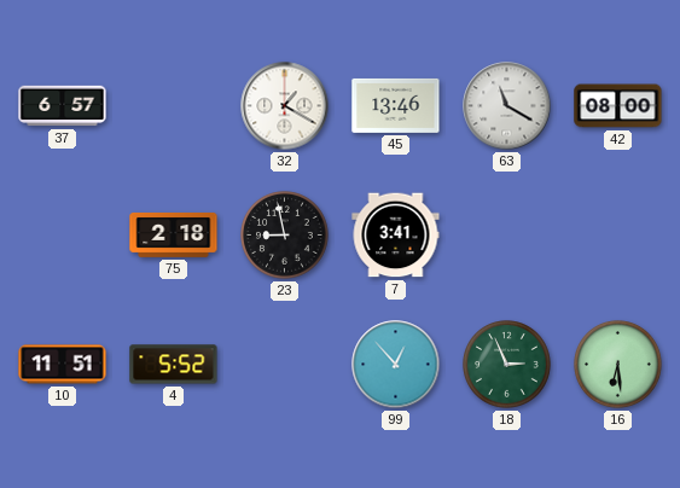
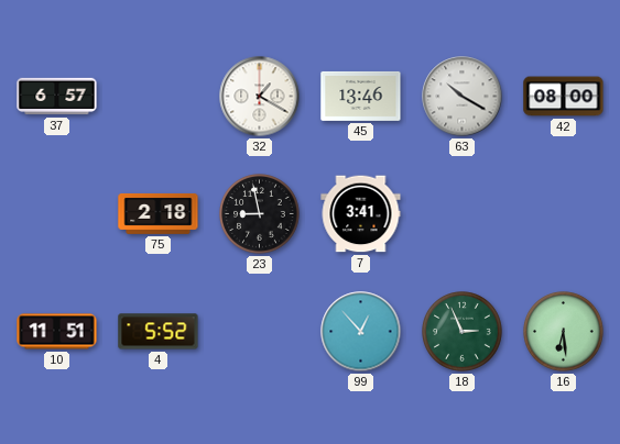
63: 11:20 -> 10:20
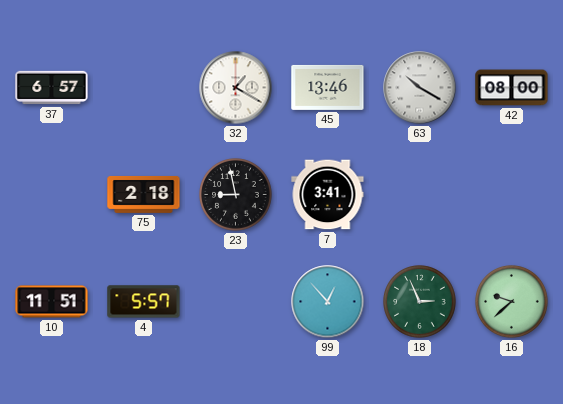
4: 5:52 -> 5:57
16: 6:29 -> 9:38
